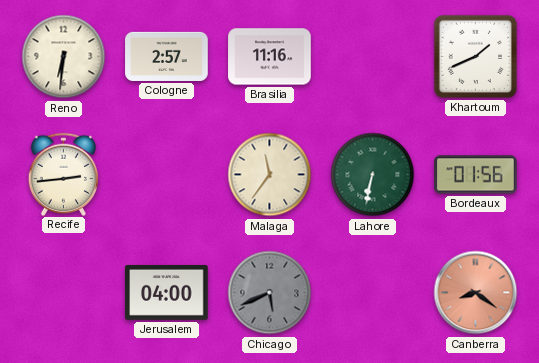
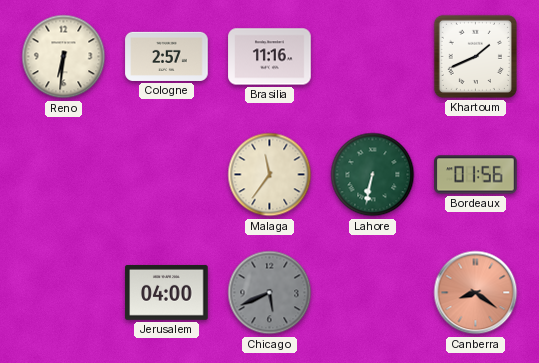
Recife: 2:44 -> none
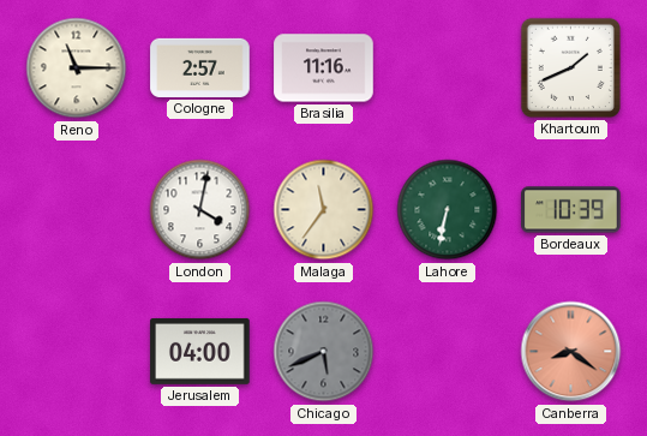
Reno: 6:31 -> 11:15
London: none -> 4:02
Bordeaux: 01:56 -> 10:39
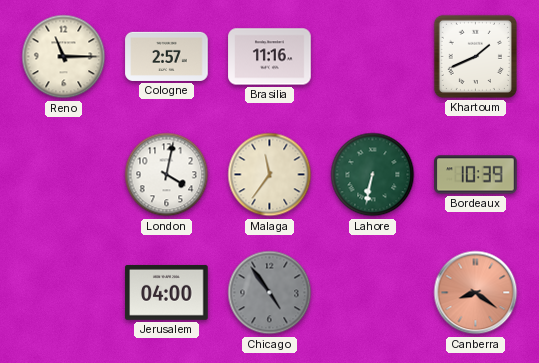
Chicago: 5:41 -> 4:54
